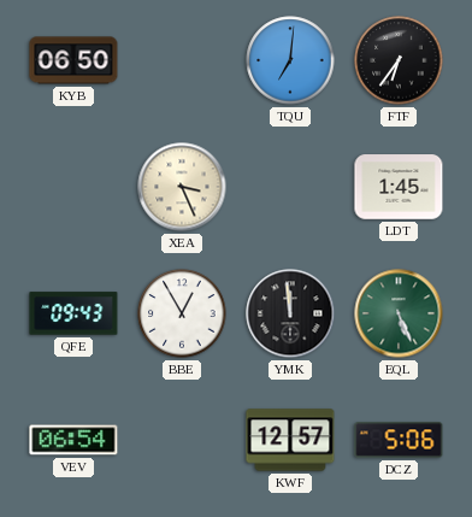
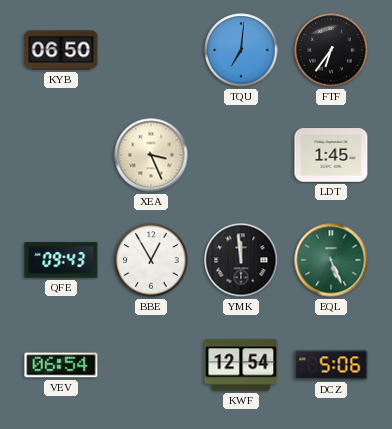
KWF: 12:57 -> 12:54
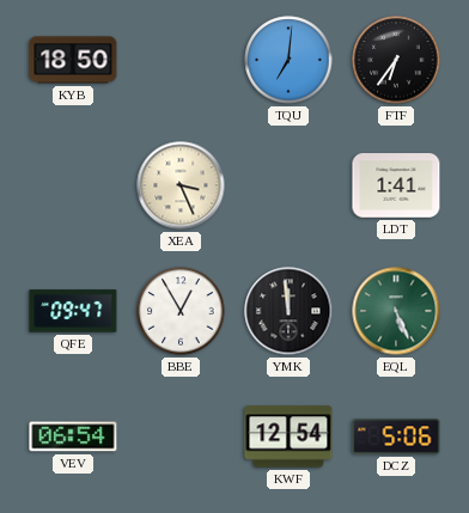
KYB: 06:50 -> 18:50
LDT: 1:45 -> 1:41
QFE: 09:43 -> 09:47
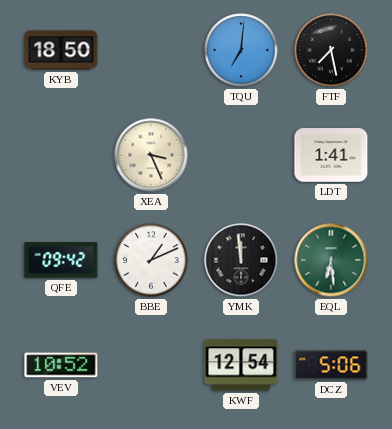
FTF: 6:36 -> 7:28
QFE: 09:47 -> 09:42
BBE: 12:55 -> 1:11
EQL: 5:26 -> 6:29
VEV: 06:54 -> 10:52
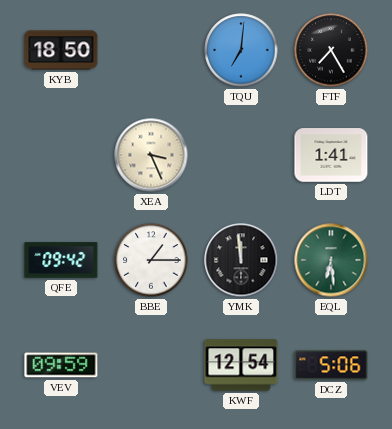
FTF: 7:28 -> 7:25
BBE: 1:11 -> 1:15
VEV: 10:52 -> 09:59
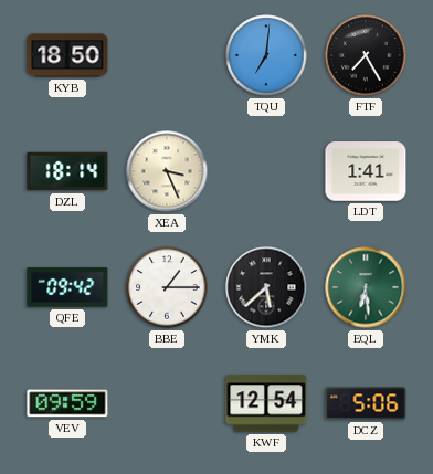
DZL: none -> 18:14
YMK: 11:59 -> 5:38
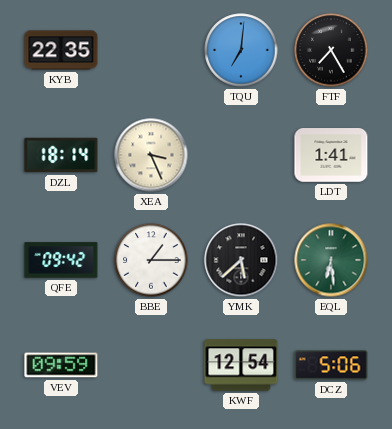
KYB: 18:50 -> 22:35
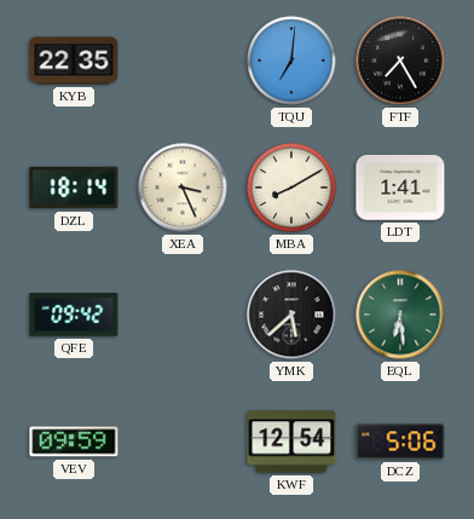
MBA: none -> 8:10
BBE: 1:15 -> none
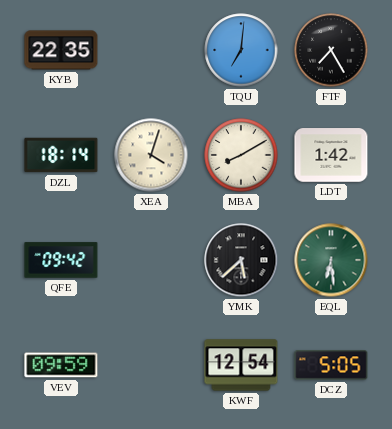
XEA: 3:26 -> 4:03
LDT: 1:41 -> 1:42
DCZ: 5:06 -> 5:05
